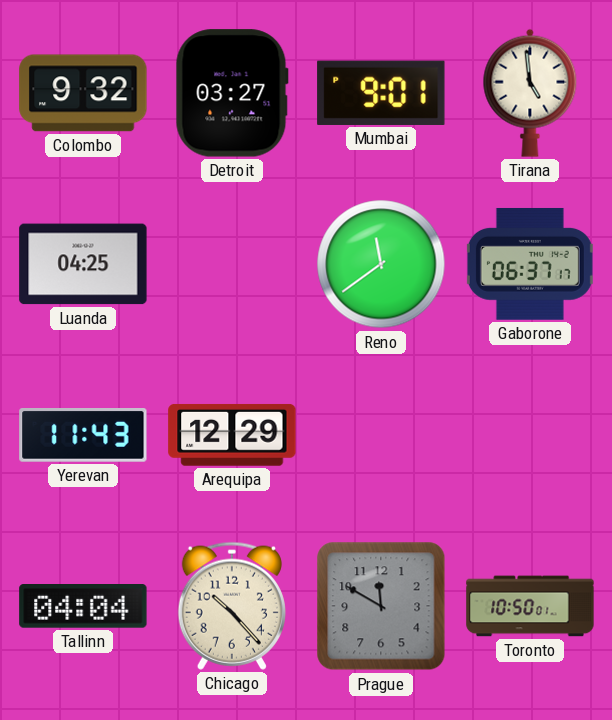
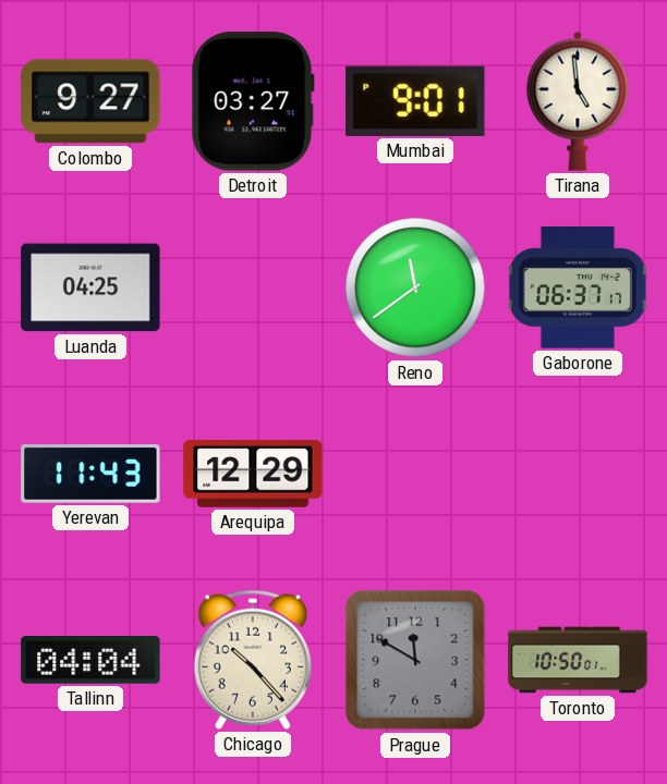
Colombo: 9:32 -> 9:27
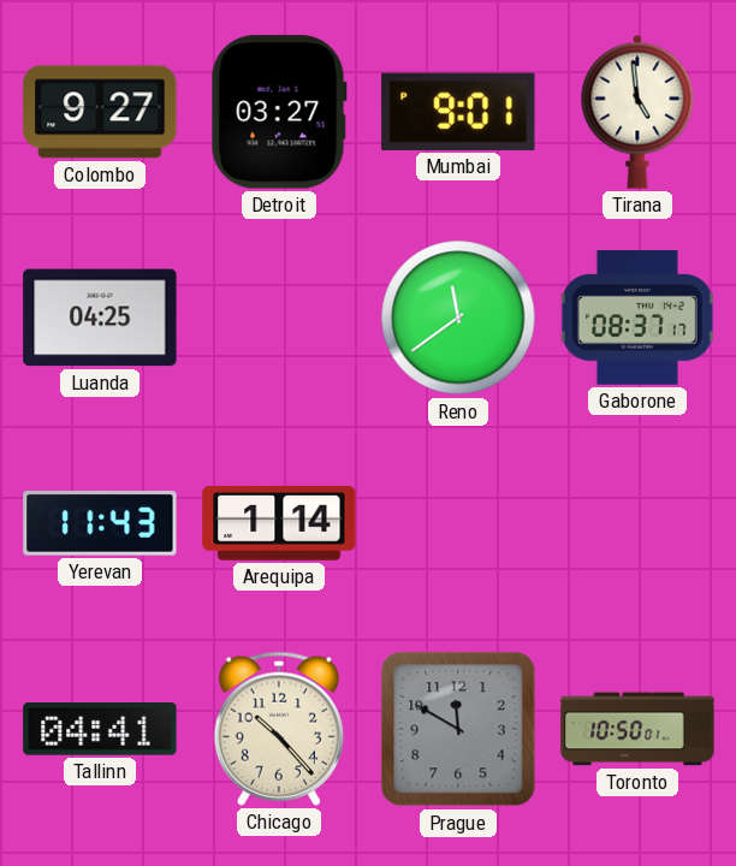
Gaborone: 06:37 -> 08:37
Arequipa: 12:29 -> 1:14
Tallinn: 04:04 -> 04:41
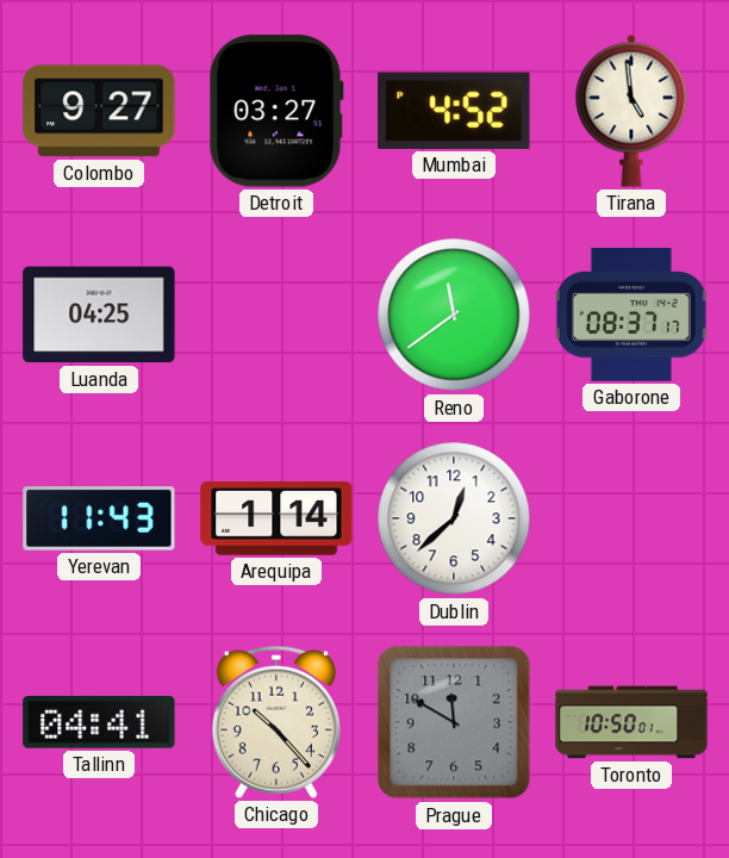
Mumbai: 9:01 -> 4:52
Dublin: none -> 12:38
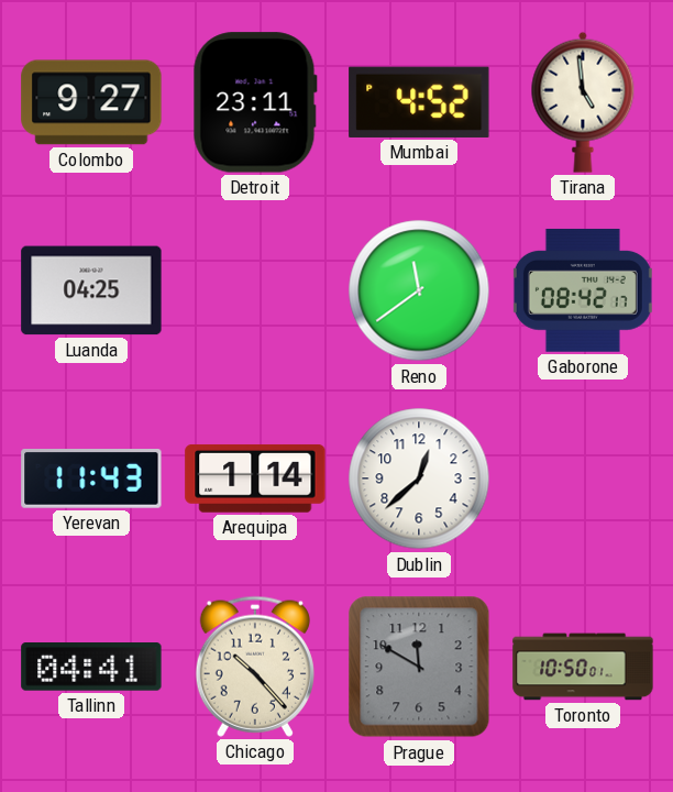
Detroit: 03:27 -> 23:11
Gaborone: 08:37 -> 08:42
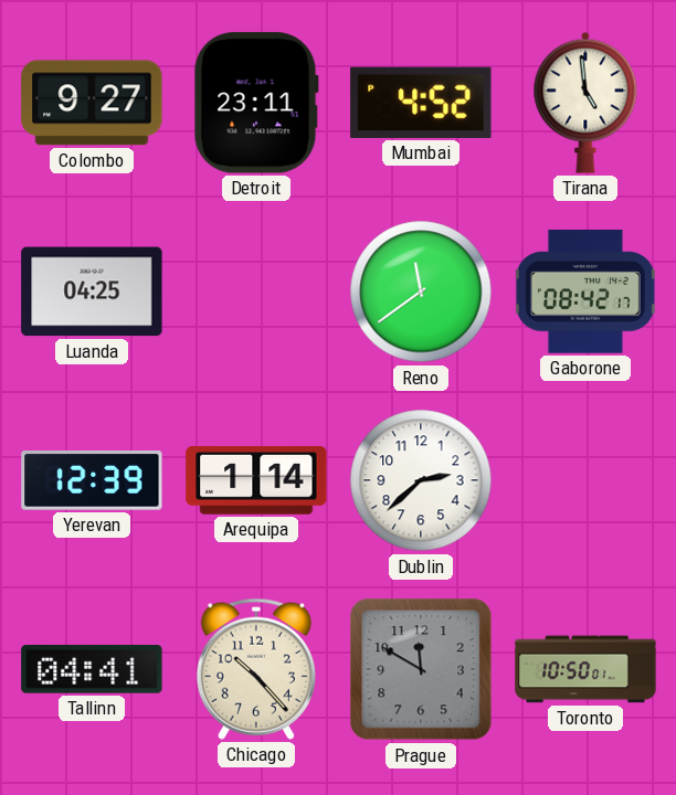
Yerevan: 11:43 -> 12:39
Dublin: 12:38 -> 2:38
